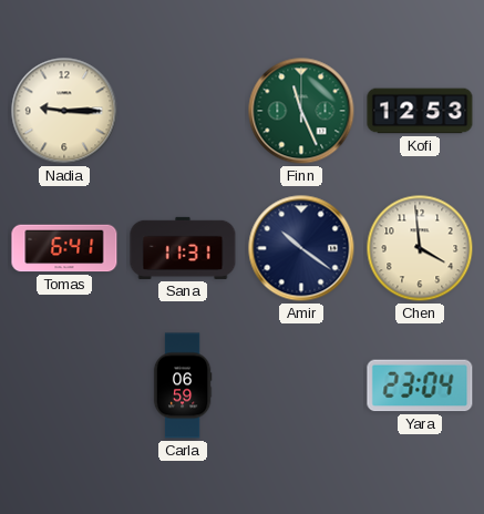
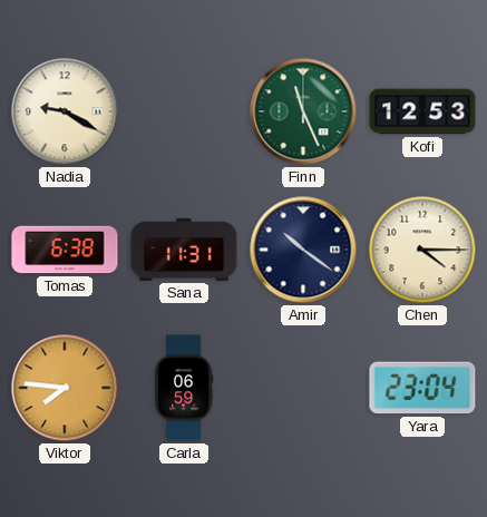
Nadia: 9:15 -> 9:20
Tomas: 6:41 -> 6:38
Chen: 3:59 -> 4:15
Viktor: none -> 7:46
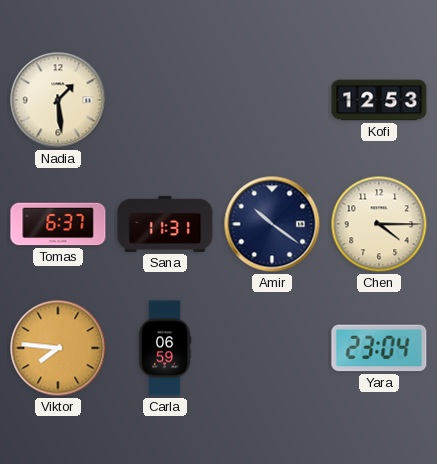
Nadia: 9:20 -> 1:29
Finn: 11:26 -> none
Tomas: 6:38 -> 6:37
